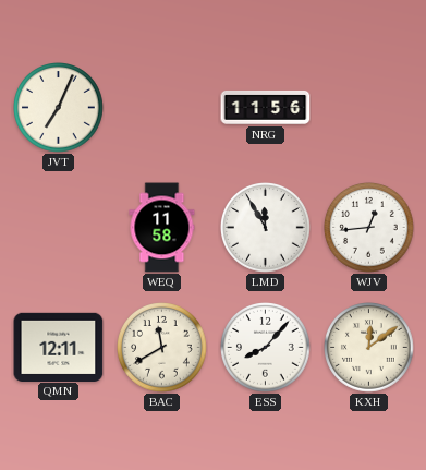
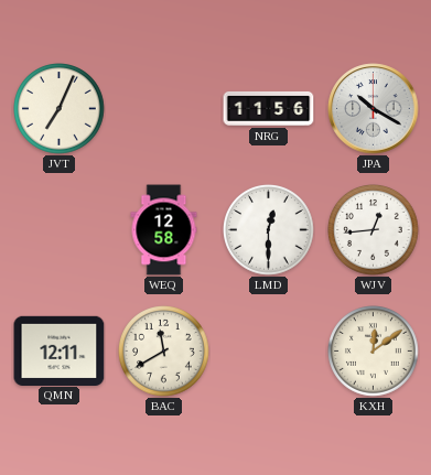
JPA: none -> 10:20
WEQ: 11:58 -> 12:58
LMD: 11:55 -> 12:30
ESS: 8:07 -> none
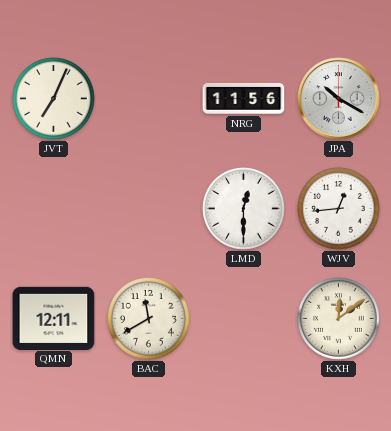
WEQ: 12:58 -> none
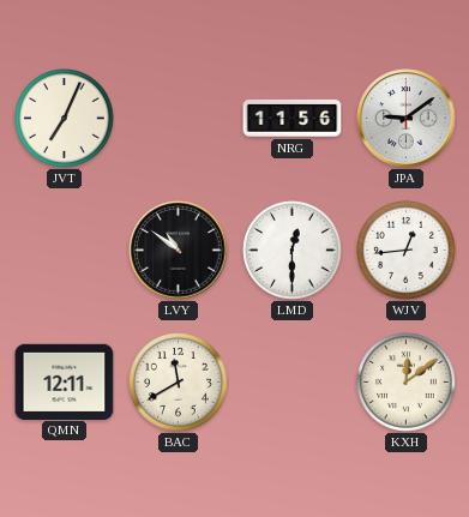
JPA: 10:20 -> 9:09
LVY: none -> 10:51
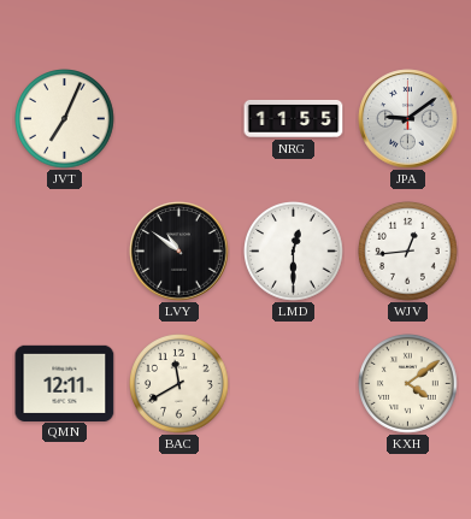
NRG: 11:56 -> 11:55
KXH: 12:09 -> 4:09
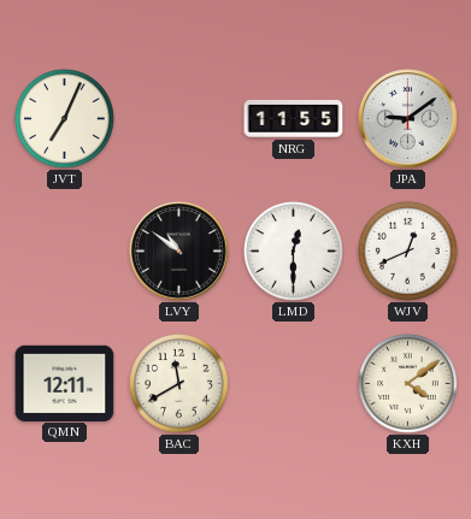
WJV: 12:44 -> 12:41
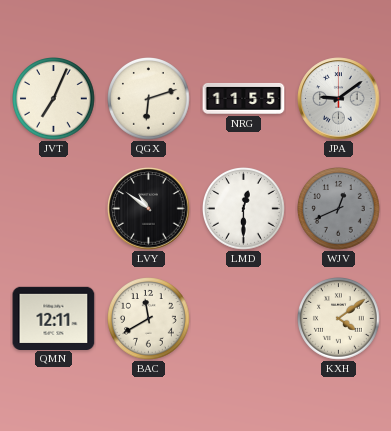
QGX: none -> 6:12
WJV dial: white -> grey
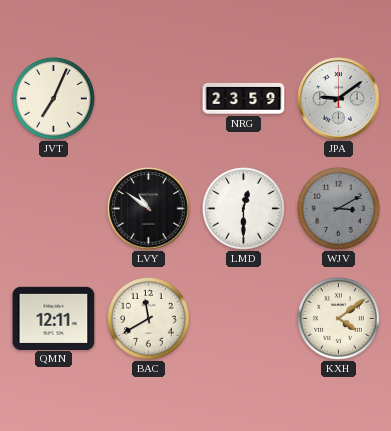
QGX: 6:12 -> none
NRG: 11:55 -> 23:59
WJV: 12:41 -> 3:10
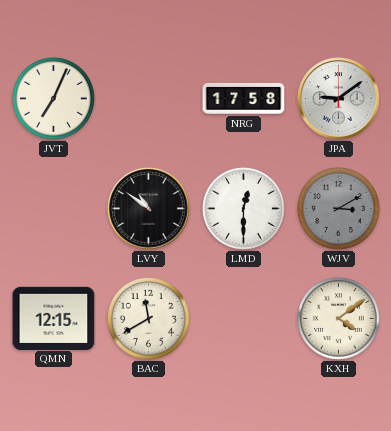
NRG: 23:59 -> 17:58
QMN: 12:11 -> 12:15
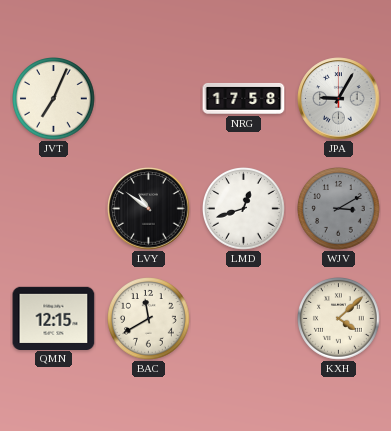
JPA: 9:09 -> 9:05
LMD: 12:30 -> 12:42
KXH: 4:09 -> 4:08
